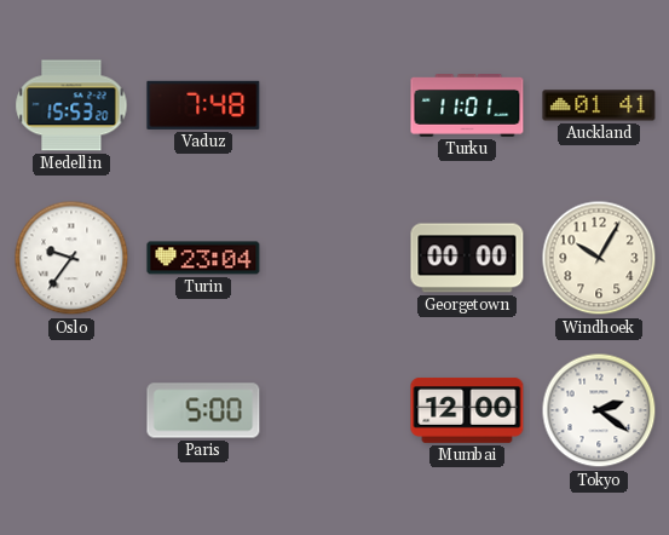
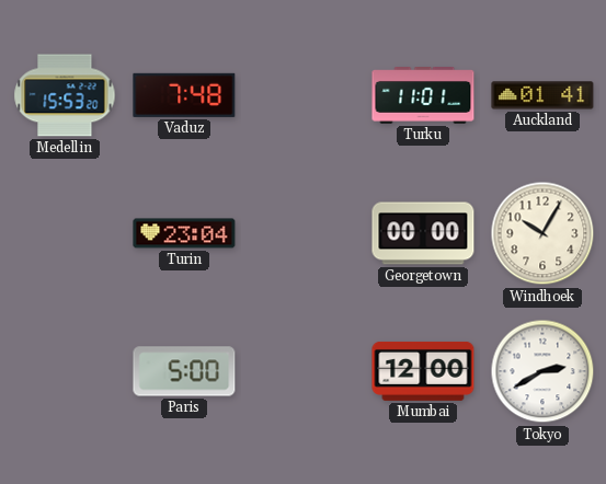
Oslo: 9:36 -> none
Tokyo: 2:21 -> 2:40
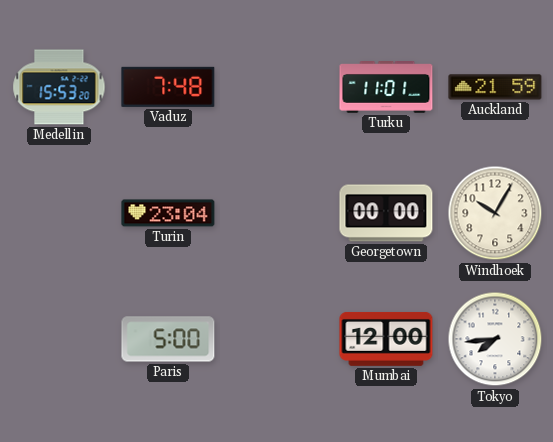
Auckland: 01:41 -> 21:59
Tokyo: 2:40 -> 7:44
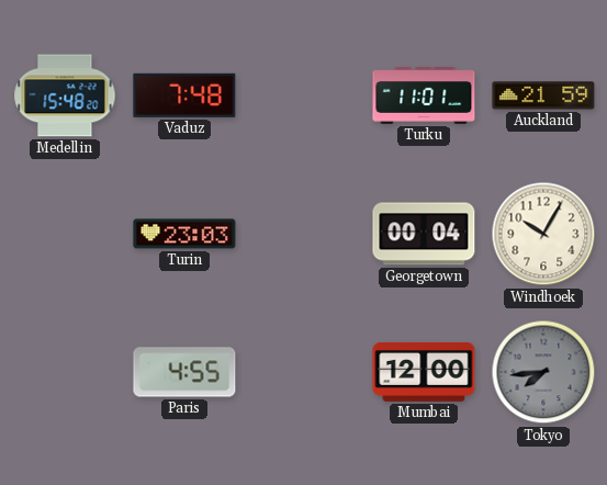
Medellin: 15:53 -> 15:48
Turin: 23:04 -> 23:03
Georgetown: 00:00 -> 00:04
Paris: 5:00 -> 4:55
Tokyo dial: white -> grey
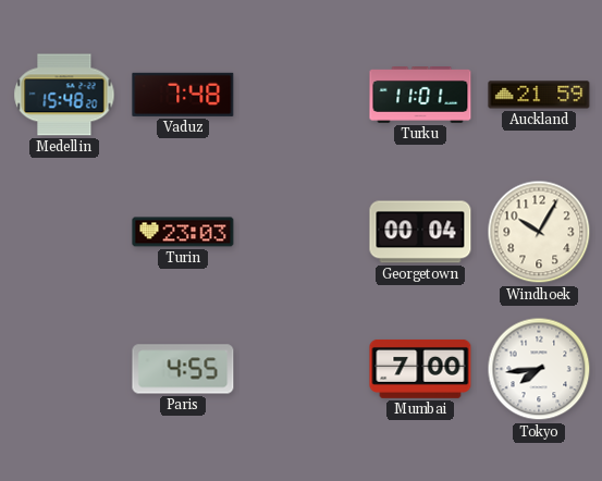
Mumbai: 12:00 -> 7:00
Tokyo dial: grey -> white
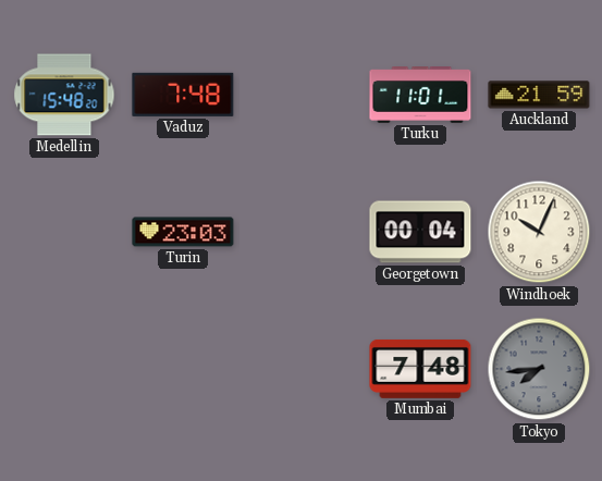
Windhoek: 10:05 -> 10:04
Paris: 4:55 -> none
Mumbai: 7:00 -> 7:48
Tokyo dial: white -> grey
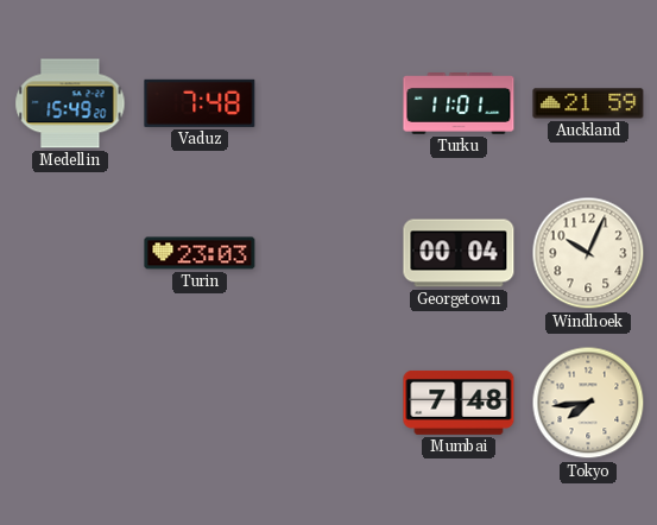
Medellin: 15:48 -> 15:49
Tokyo dial: grey -> cream
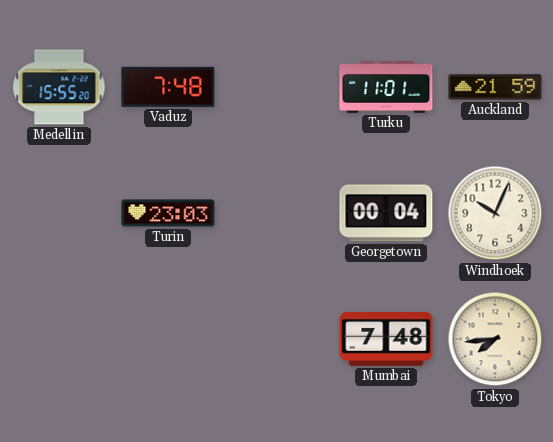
Medellin: 15:49 -> 15:55
